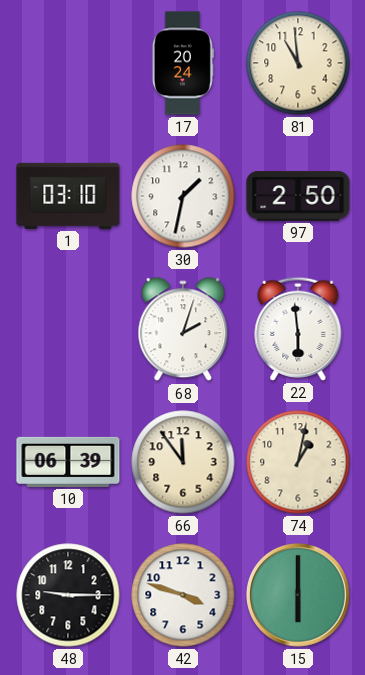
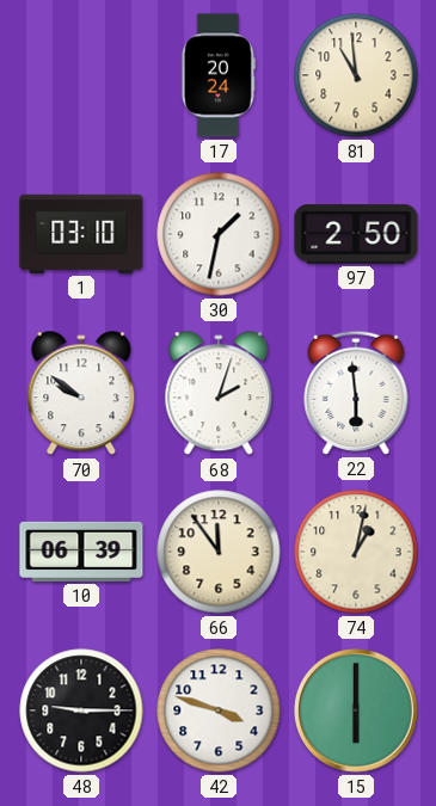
70: none -> 9:51
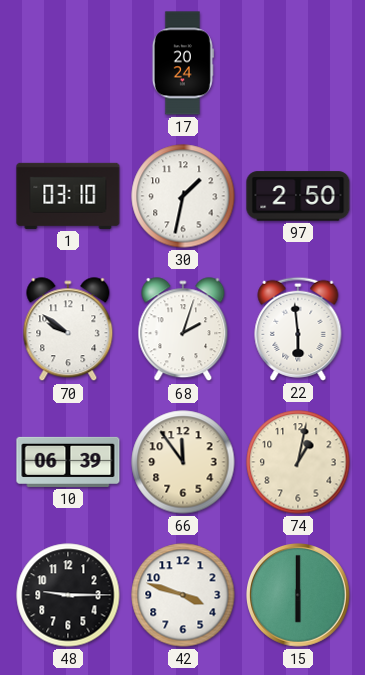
81: 10:59 -> none
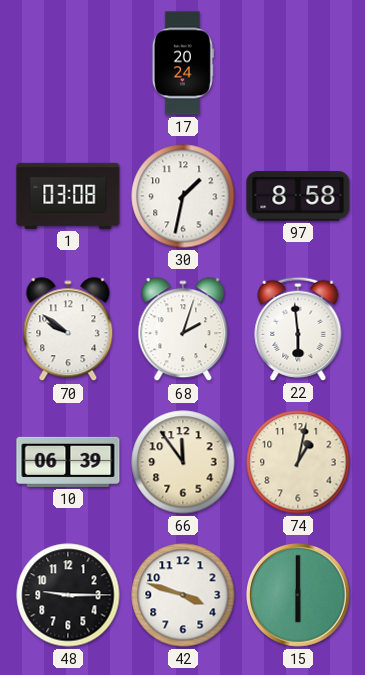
1: 03:10 -> 03:08
97: 2:50 -> 8:58
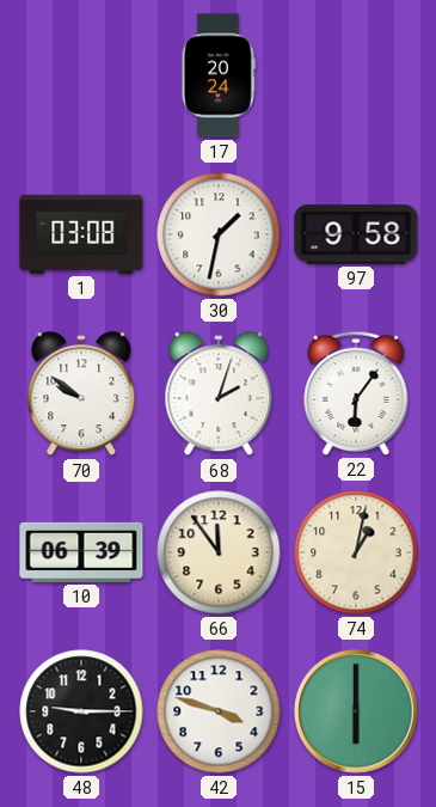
97: 8:58 -> 9:58
22: 5:59 -> 6:06
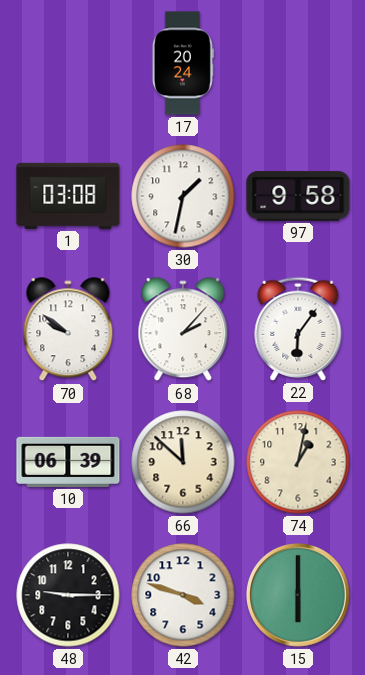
68: 2:03 -> 2:07
66: 11:54 -> 11:52
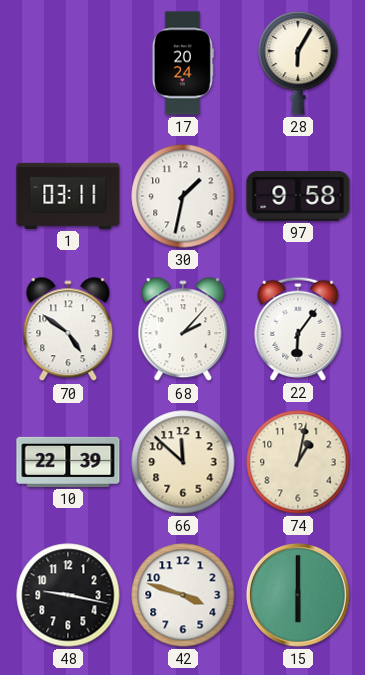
28: none -> 6:05
1: 03:08 -> 03:11
70: 9:51 -> 4:51
10: 06:39 -> 22:39
48: 9:15 -> 9:17
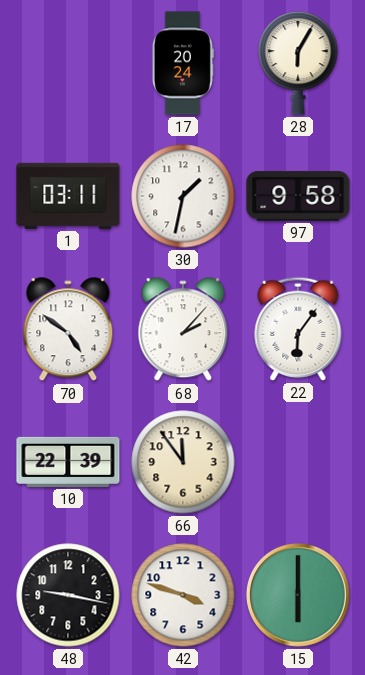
66: 11:52 -> 11:54
74: 1:02 -> none
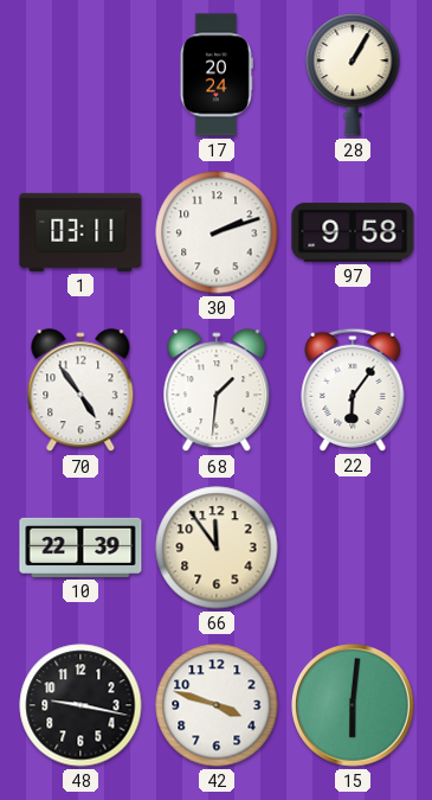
28: 6:05 -> 1:05
30: 1:32 -> 2:12
70: 4:51 -> 4:54
68: 2:07 -> 1:31
15: 6:00 -> 6:01
